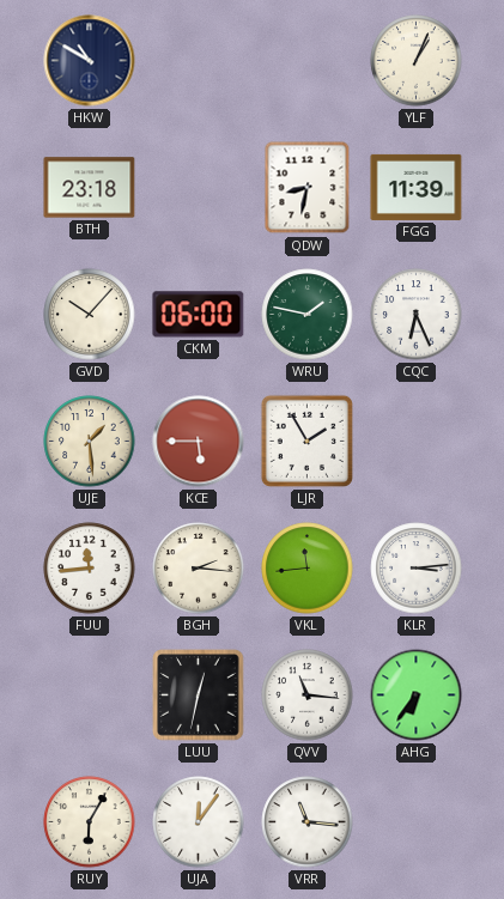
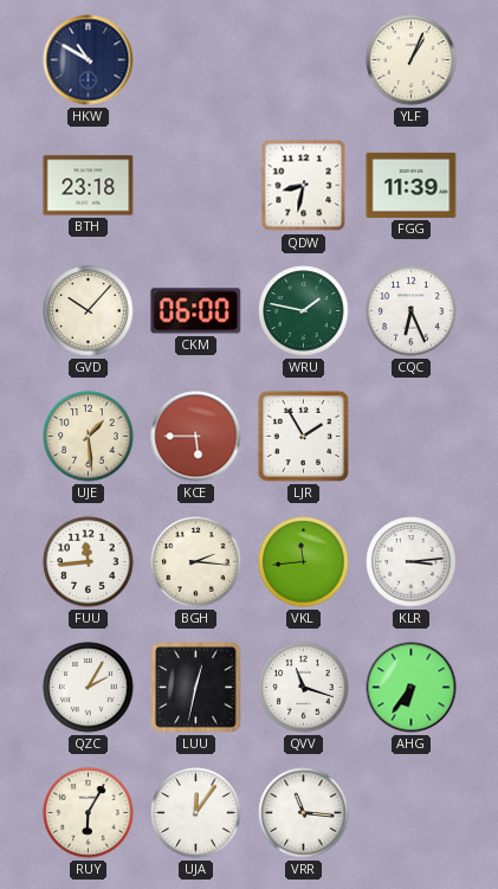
QZC: none -> 2:05
QVV: 11:16 -> 11:18
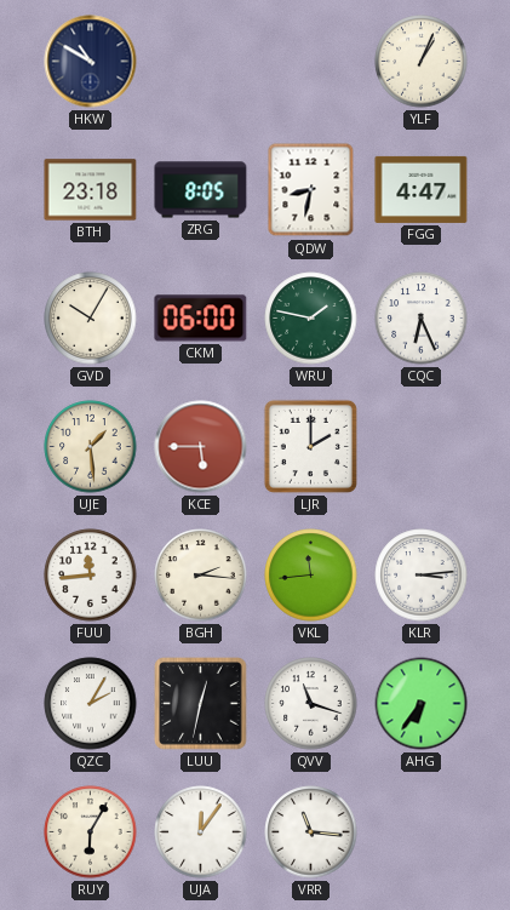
ZRG: none -> 8:05
FGG: 11:39 -> 4:47
GVD: 10:07 -> 10:05
LJR: 1:55 -> 2:00
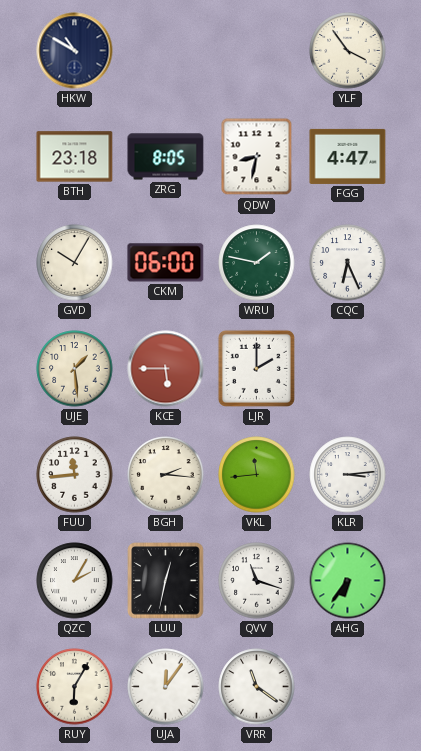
YLF: 1:04 -> 3:54
VRR: 11:16 -> 11:21
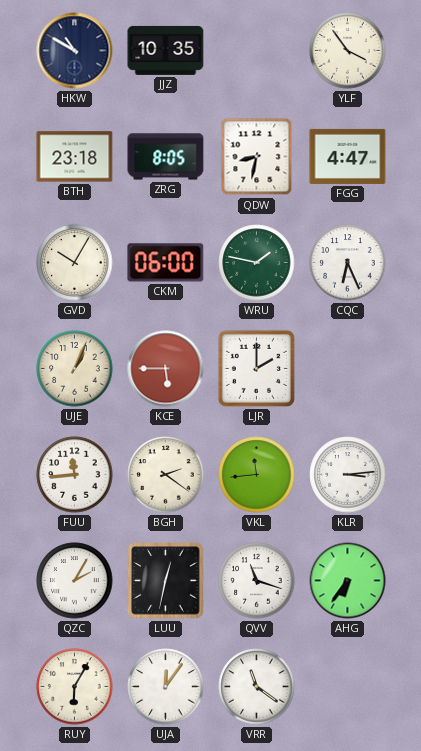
JJZ: none -> 10:35
UJE: 1:29 -> 1:04
BGH: 2:16 -> 2:21
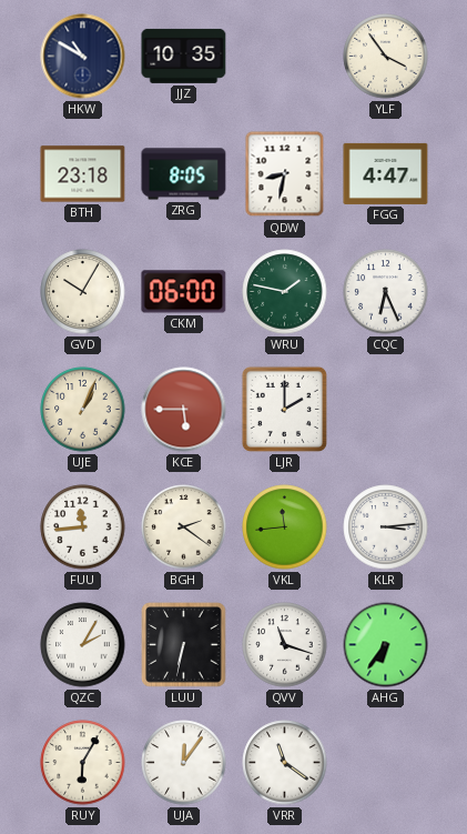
LUU: 12:32 -> 6:32
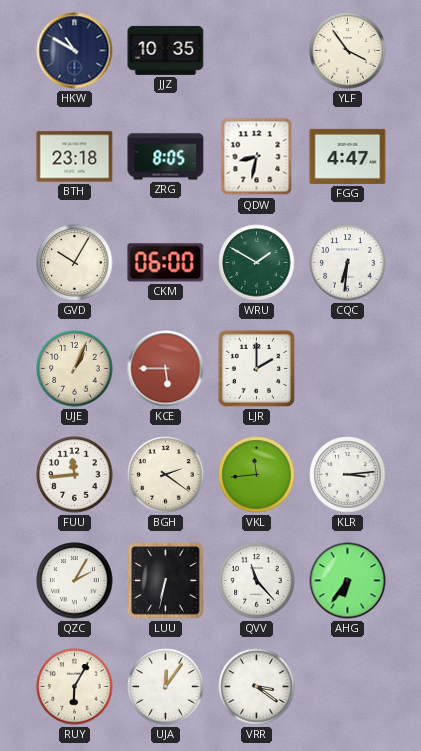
WRU: 1:47 -> 1:50
CQC: 6:26 -> 6:31
QVV: 11:18 -> 11:23
VRR: 11:21 -> 3:21
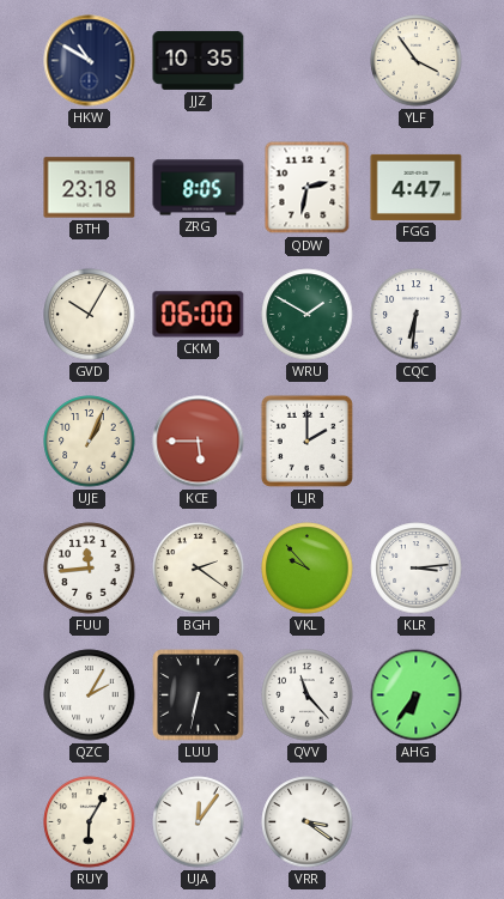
QDW: 8:32 -> 2:32
VKL: 11:44 -> 9:53
